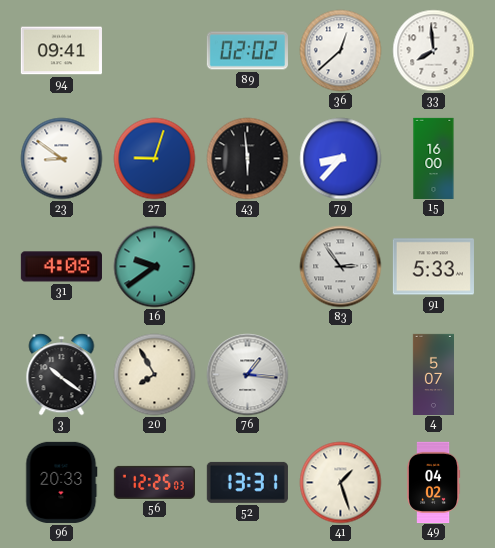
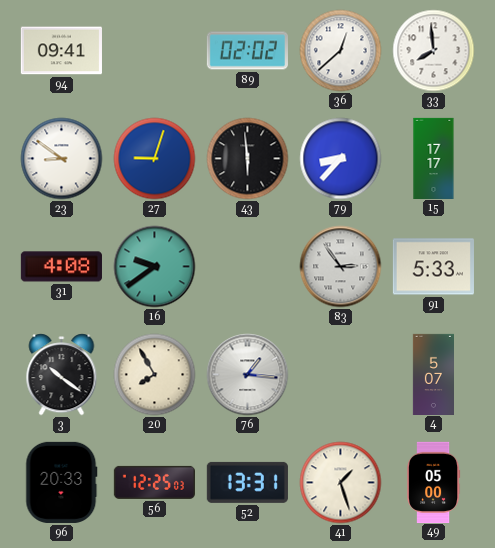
15: 16:00 -> 17:17
49: 04:02 -> 05:00
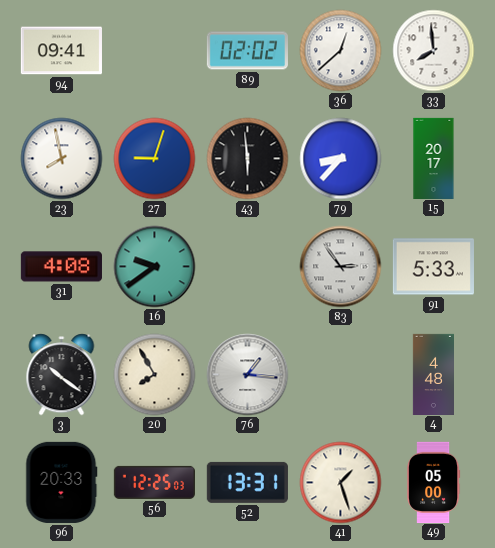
23: 8:51 -> 7:58
15: 17:17 -> 20:17
4: 5:07 -> 4:48
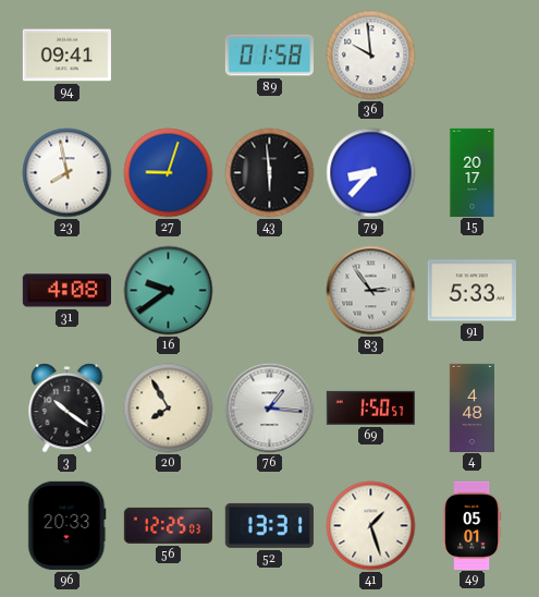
89: 02:02 -> 01:58
36: 12:38 -> 9:59
33: 7:59 -> none
69: none -> 1:50
49: 05:00 -> 05:01
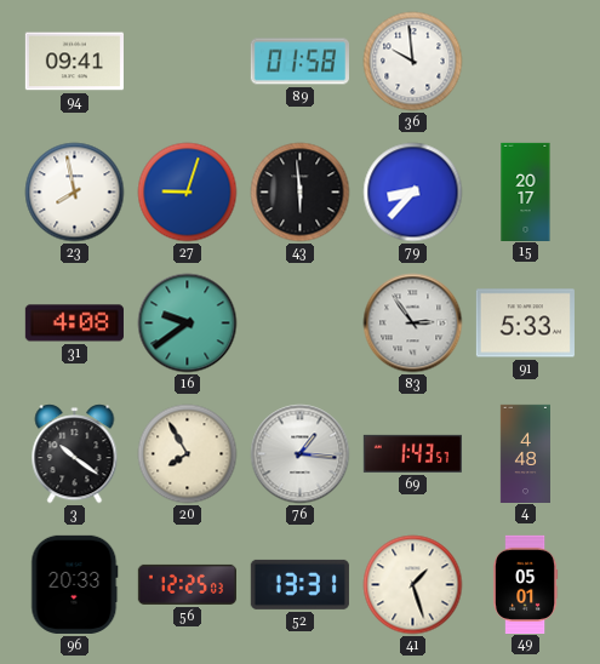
69: 1:50 -> 1:43
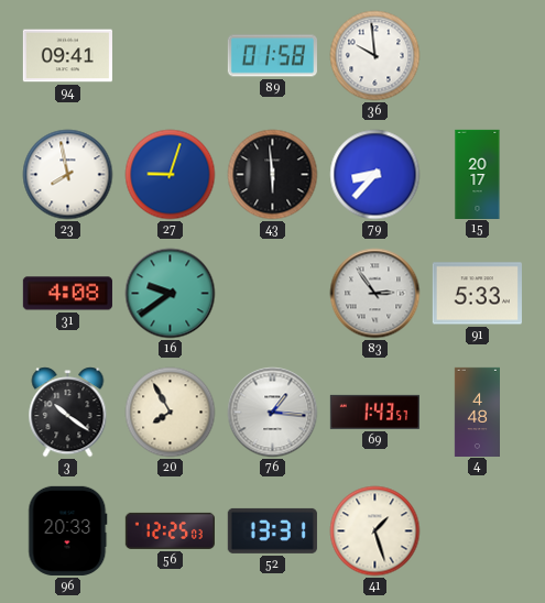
49: 05:01 -> none
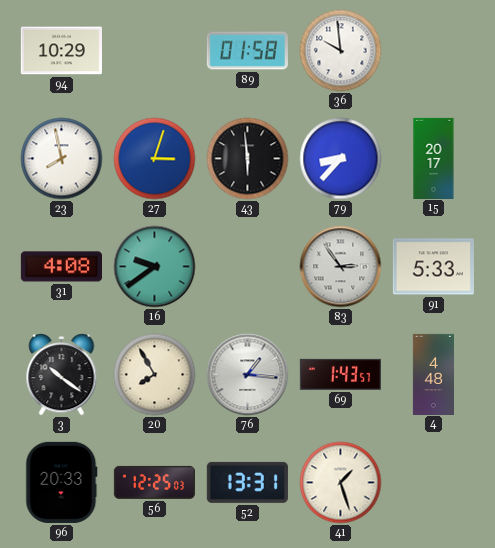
94: 09:41 -> 10:29
27: 9:03 -> 3:03
